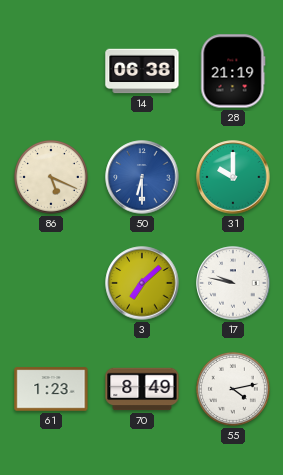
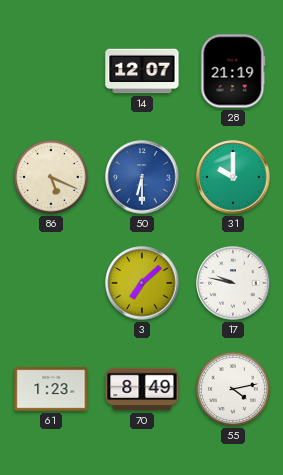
14: 06:38 -> 12:07
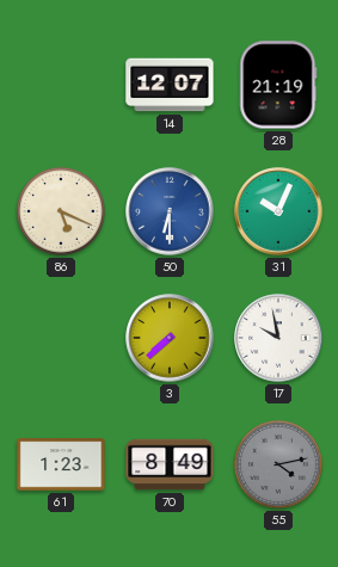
31: 10:00 -> 10:04
3: 7:08 -> 7:38
17: 9:47 -> 9:58
55 dial: white -> grey
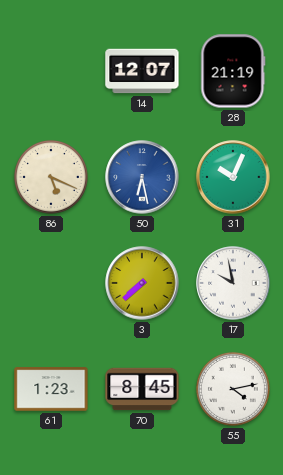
50: 6:30 -> 6:28
70: 8:49 -> 8:45
55 dial: grey -> white
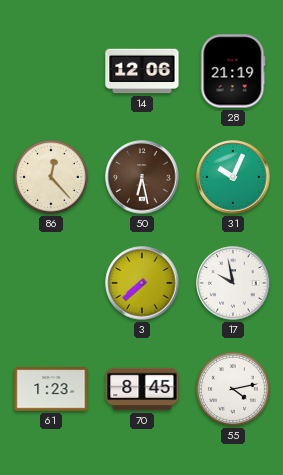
14: 12:07 -> 12:06
86: 5:19 -> 12:23
50 dial: blue -> brown
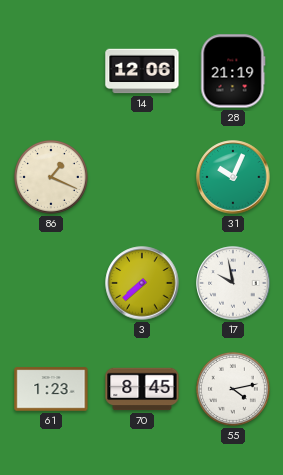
86: 12:23 -> 1:19
50: 6:28 -> none
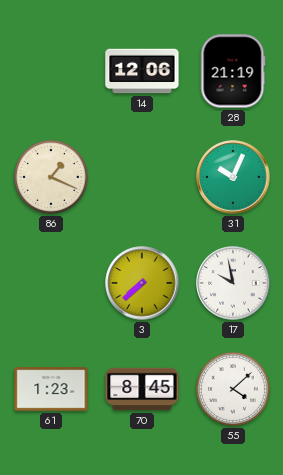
55: 4:13 -> 4:08
